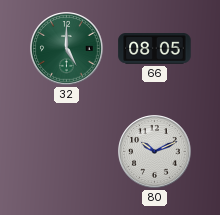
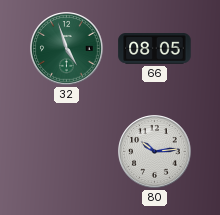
32: 5:00 -> 4:57
80: 10:11 -> 10:14
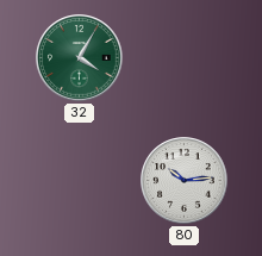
32: 4:57 -> 4:05
66: 08:05 -> none
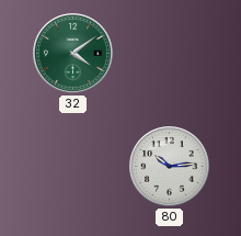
32: 4:05 -> 4:09
